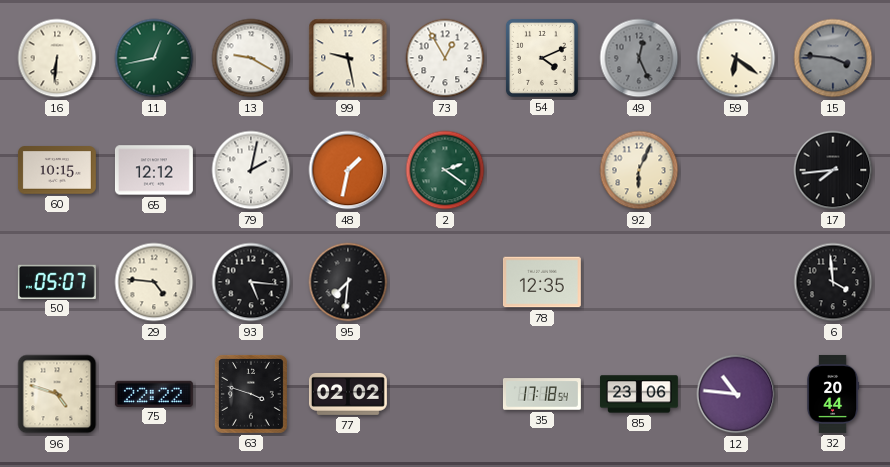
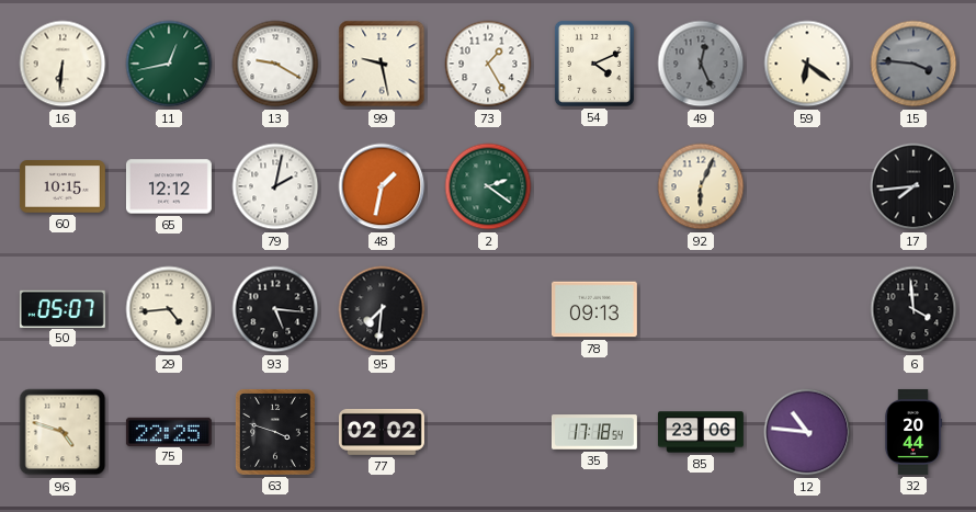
73: 12:55 -> 1:25
29: 4:46 -> 4:44
78: 12:35 -> 09:13
75: 22:22 -> 22:25
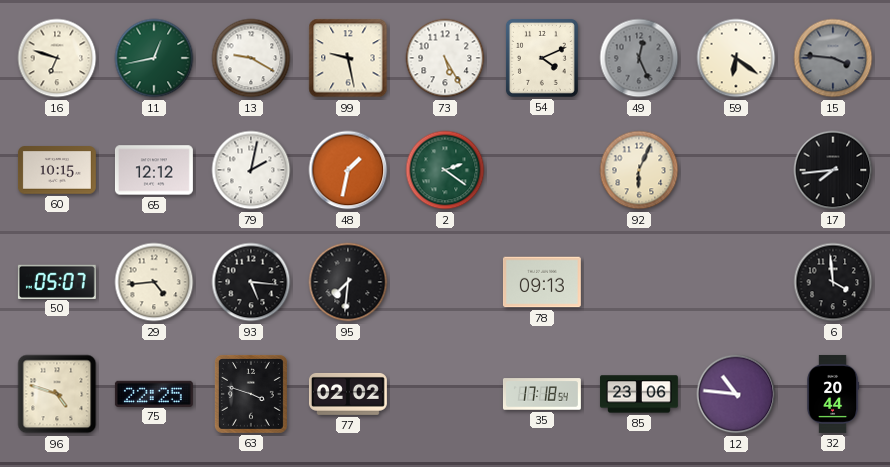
16: 6:31 -> 6:48
73: 1:25 -> 5:25
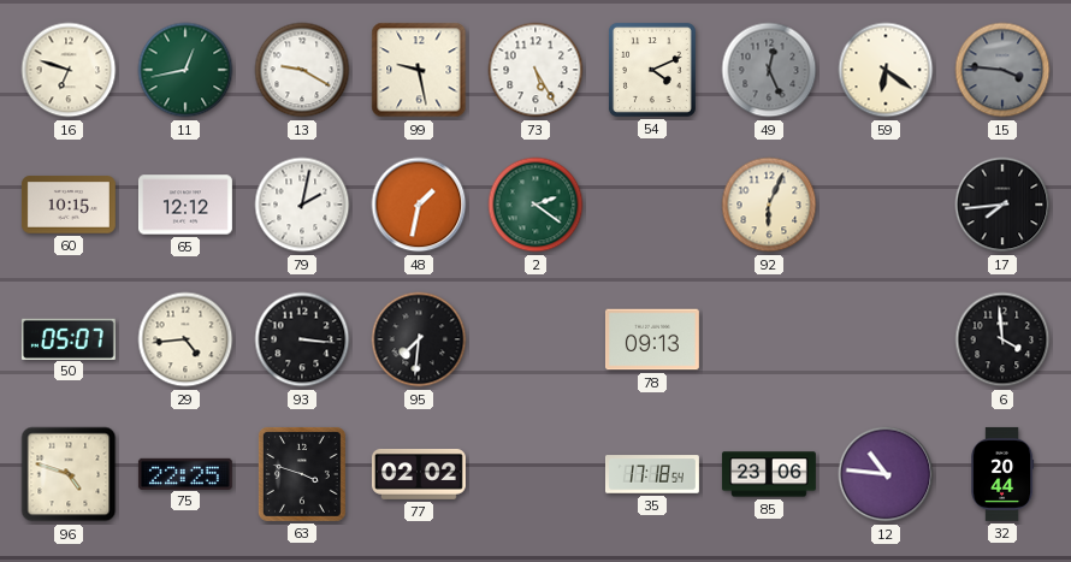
93: 5:16 -> 3:16
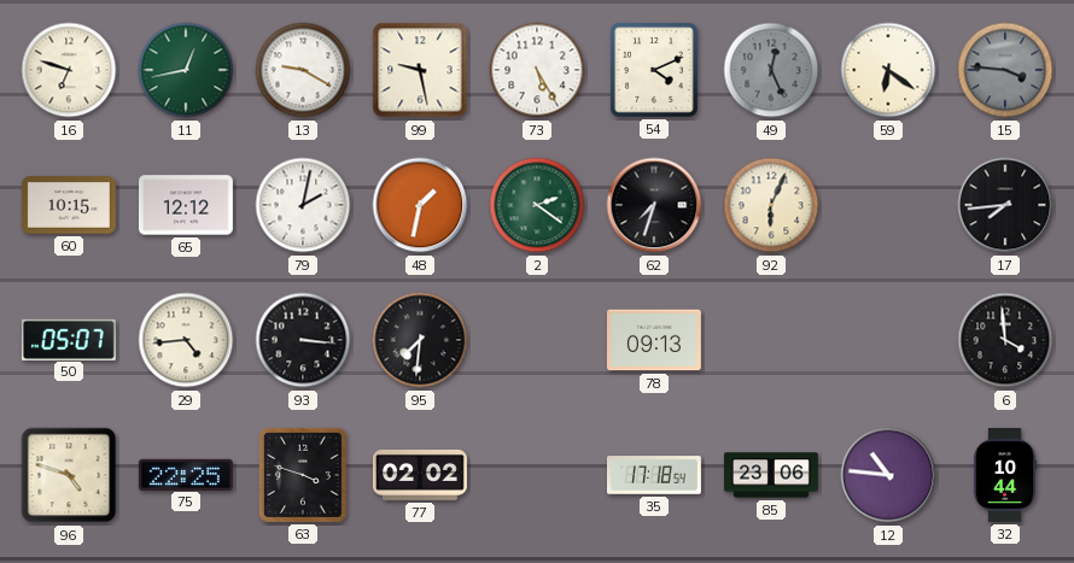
62: none -> 7:33
32: 20:44 -> 10:44
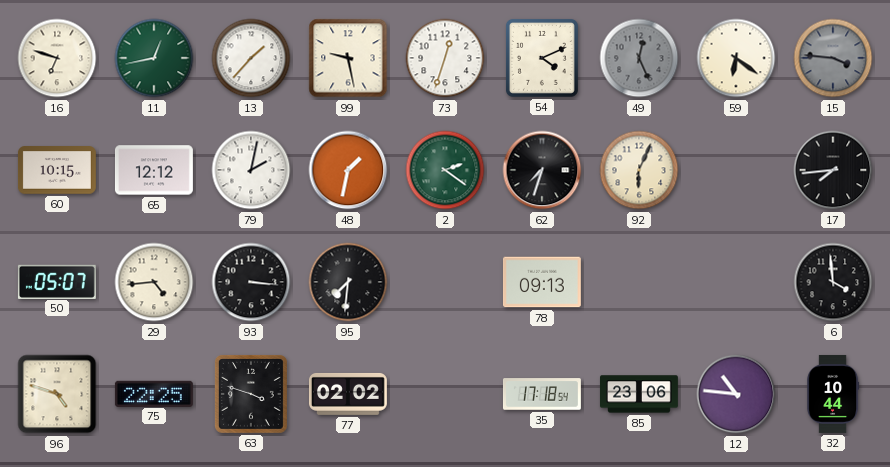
13: 9:20 -> 1:37
73: 5:25 -> 12:33
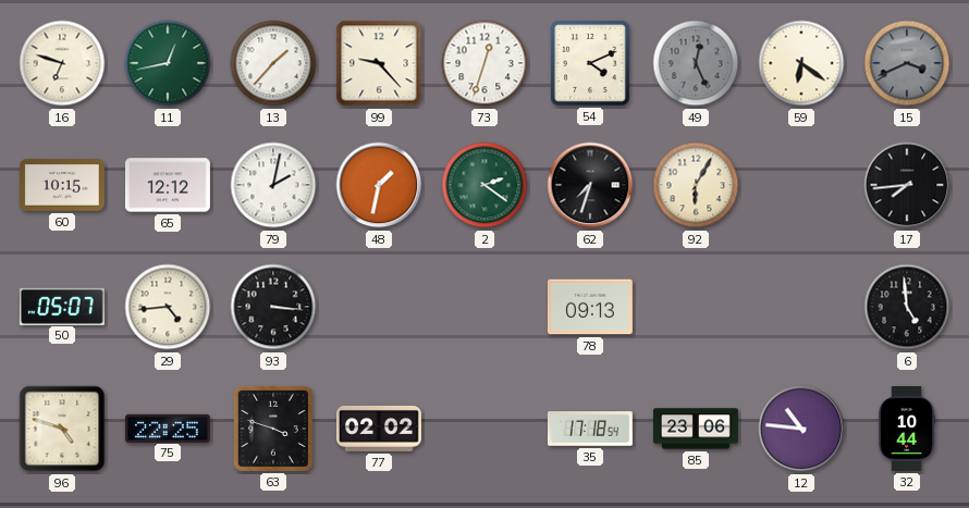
99: 9:28 -> 9:23
15: 3:46 -> 3:41
92: 6:04 -> 6:05
95: 7:31 -> none
6: 3:59 -> 4:59
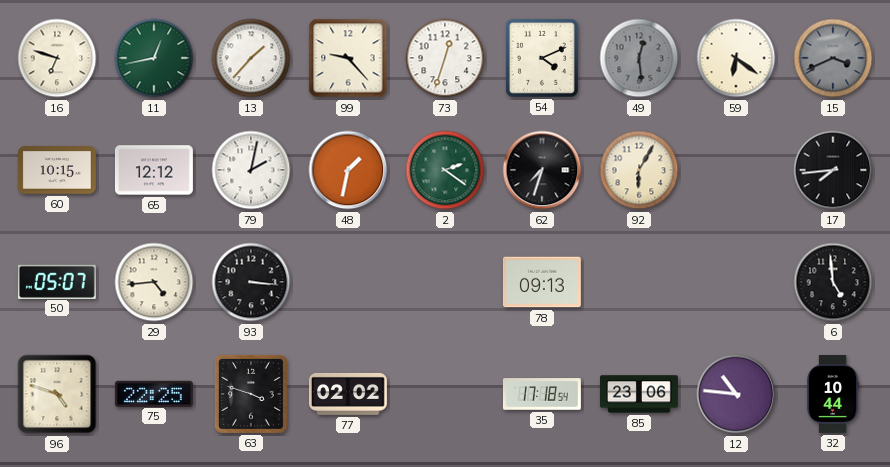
49: 12:26 -> 12:29
